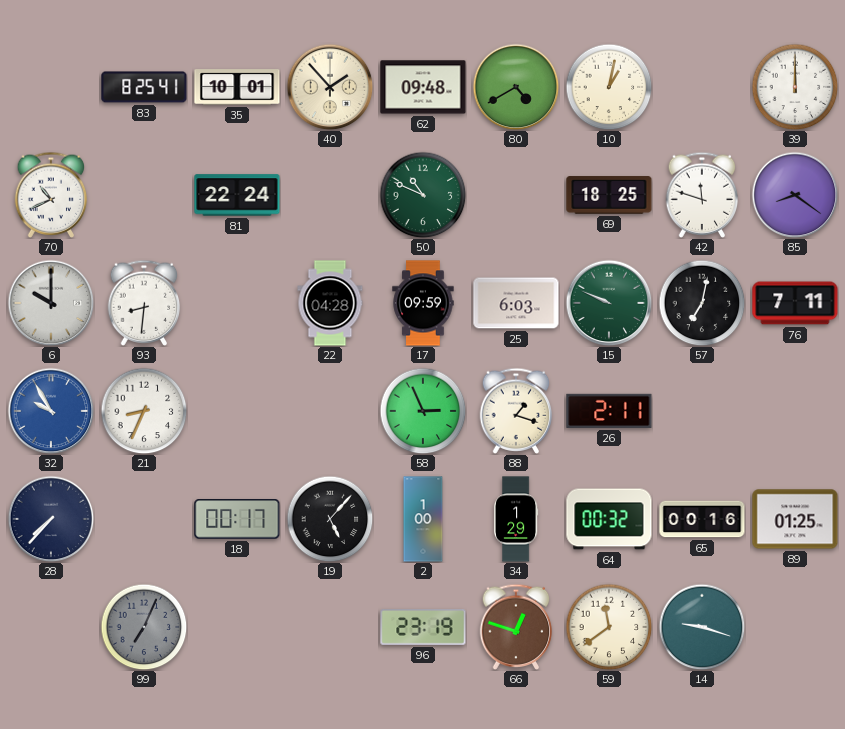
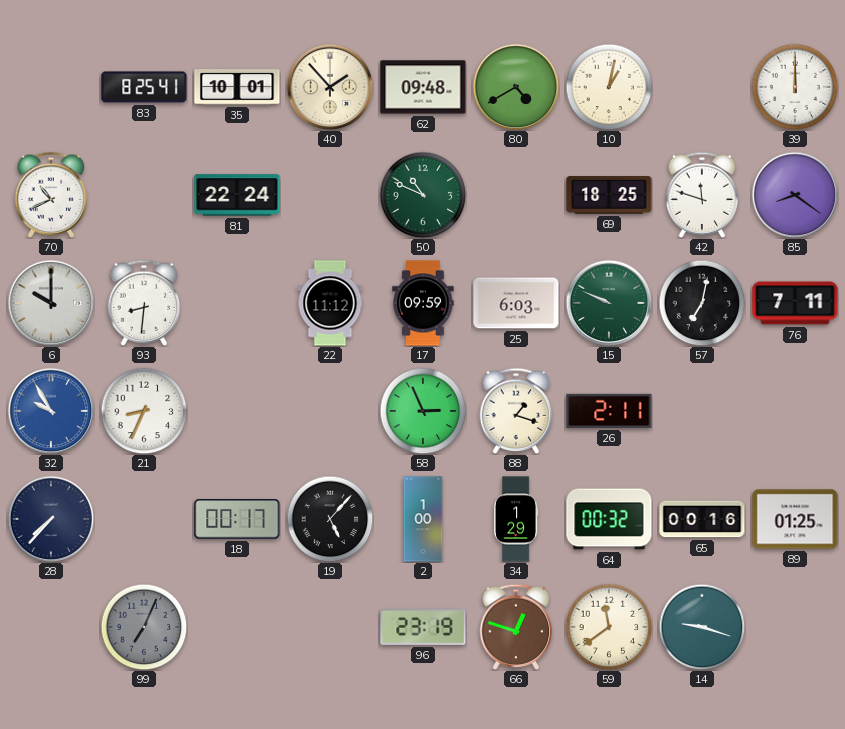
22: 04:28 -> 11:12
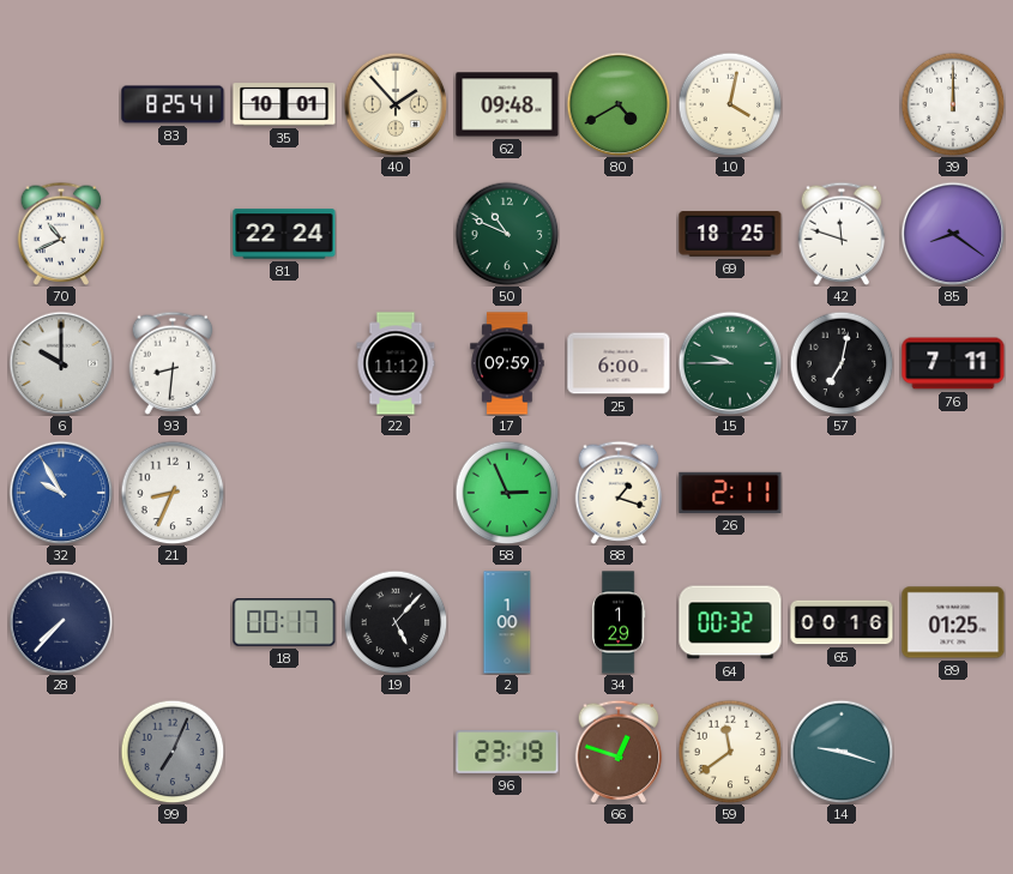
10: 1:02 -> 4:02
25: 6:03 -> 6:00
15: 9:49 -> 9:45
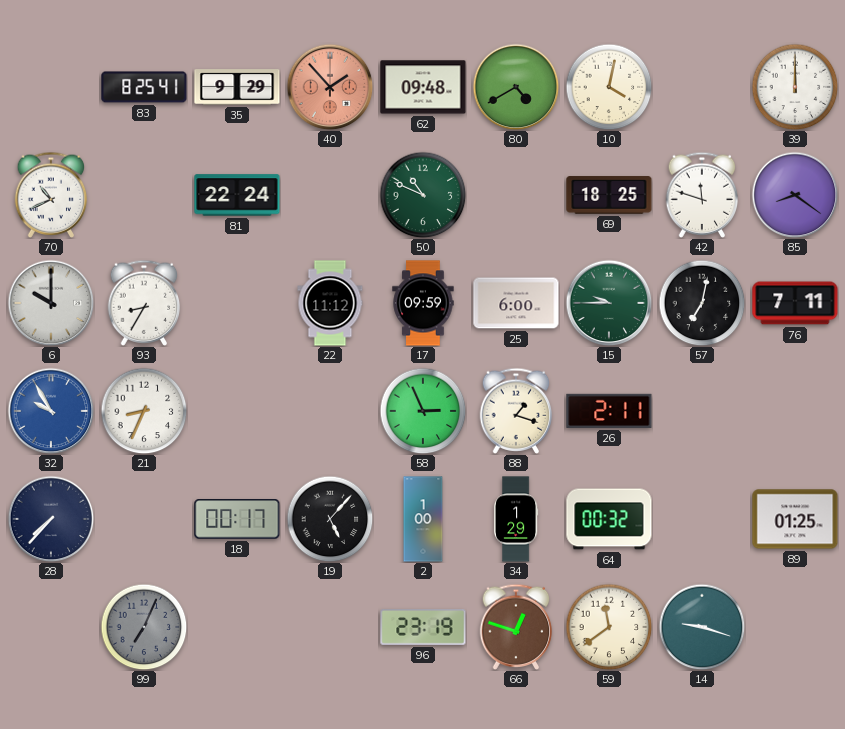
35: 10:01 -> 9:29
40 dial: cream -> salmon
93: 8:31 -> 8:35
65: 00:16 -> none
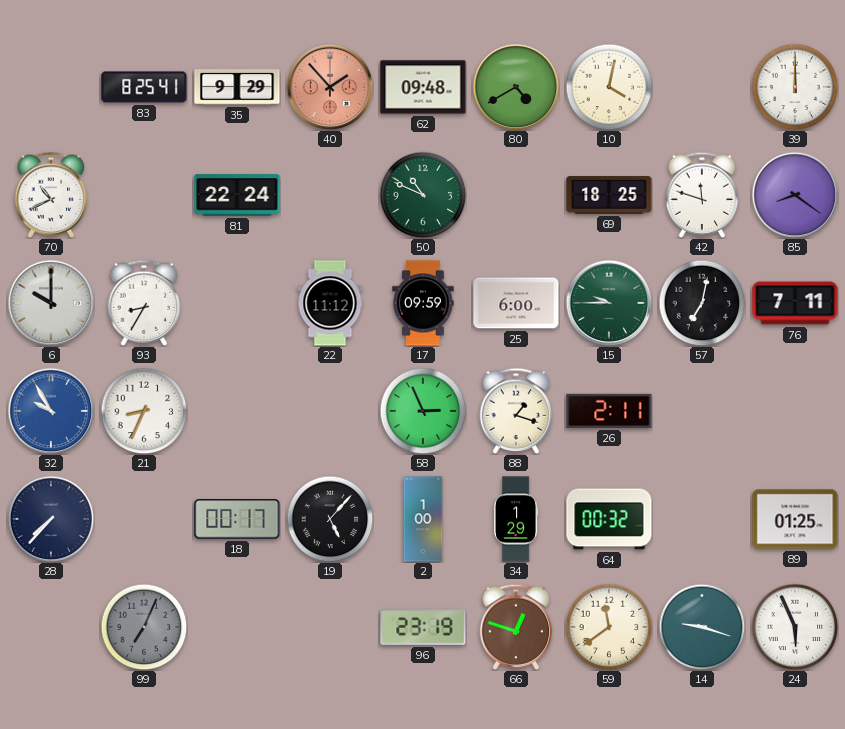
24: none -> 5:56
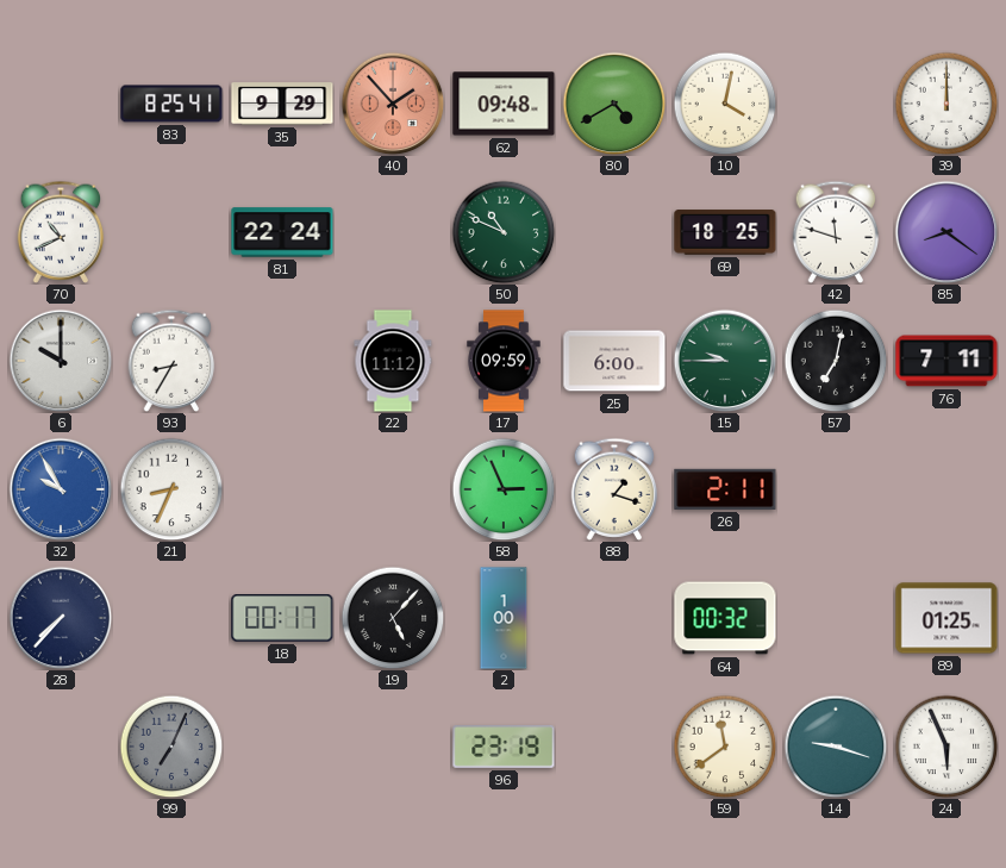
34: 1:29 -> none
66: 12:48 -> none
